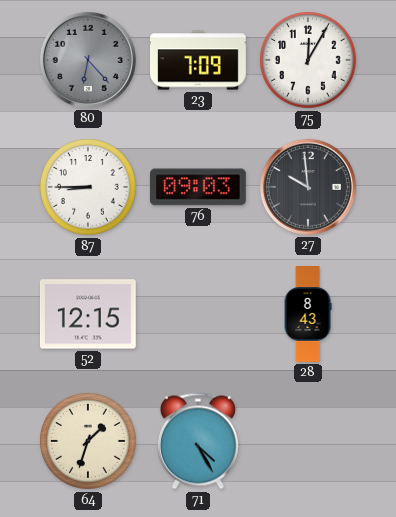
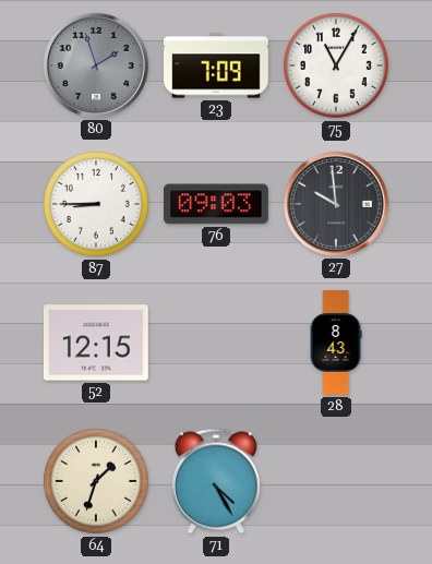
80: 6:23 -> 1:57
75: 12:05 -> 11:05
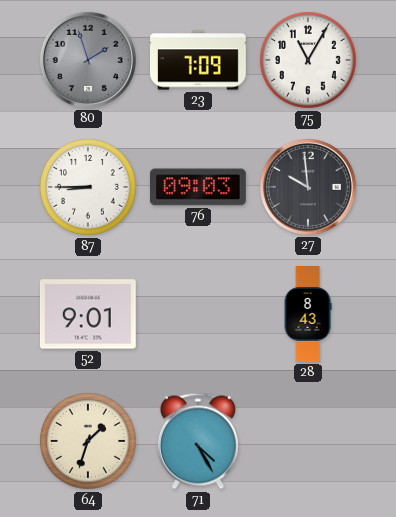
52: 12:15 -> 9:01
